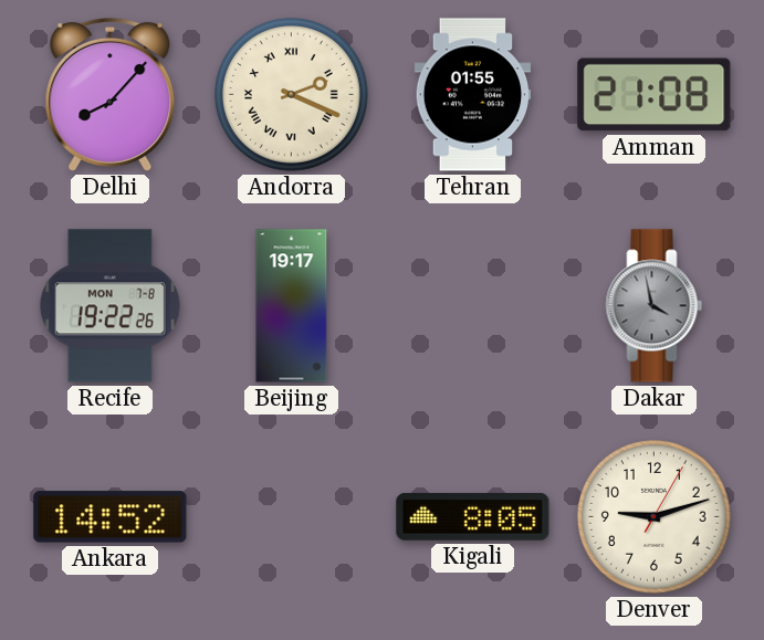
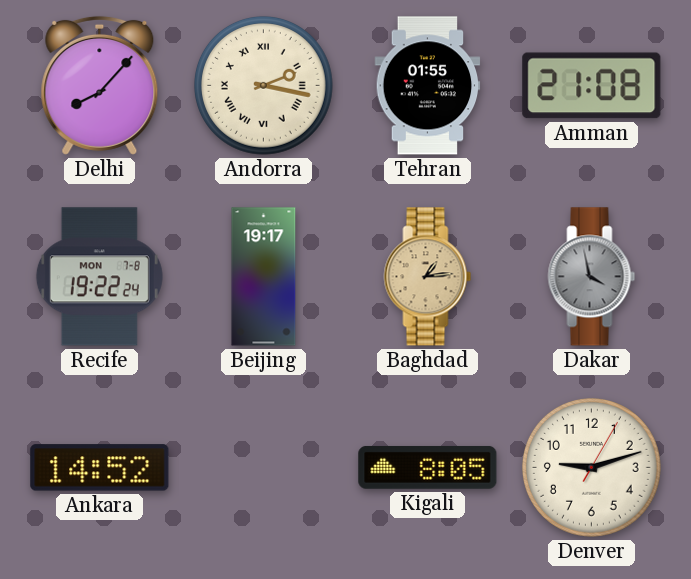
Andorra: 2:19 -> 2:17
Recife: 19:22:26 -> 19:22:24
Baghdad: none -> 1:14
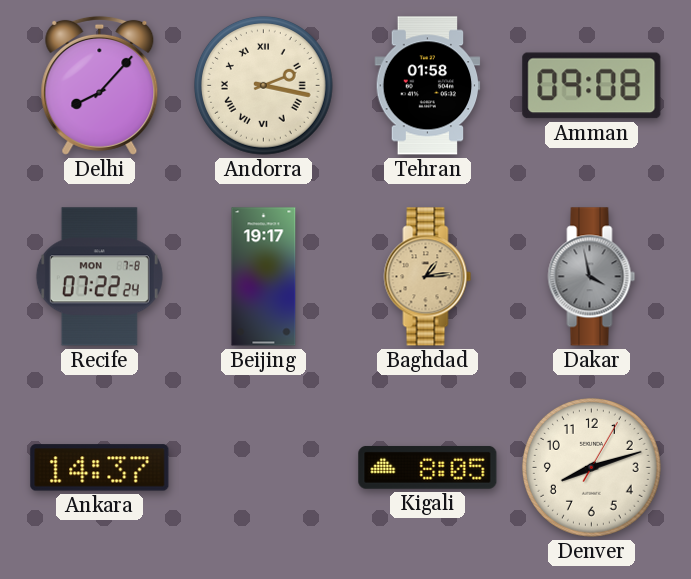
Tehran: 01:55 -> 01:58
Amman: 21:08 -> 09:08
Recife: 19:22 -> 07:22
Ankara: 14:52 -> 14:37
Denver: 9:12 -> 8:12
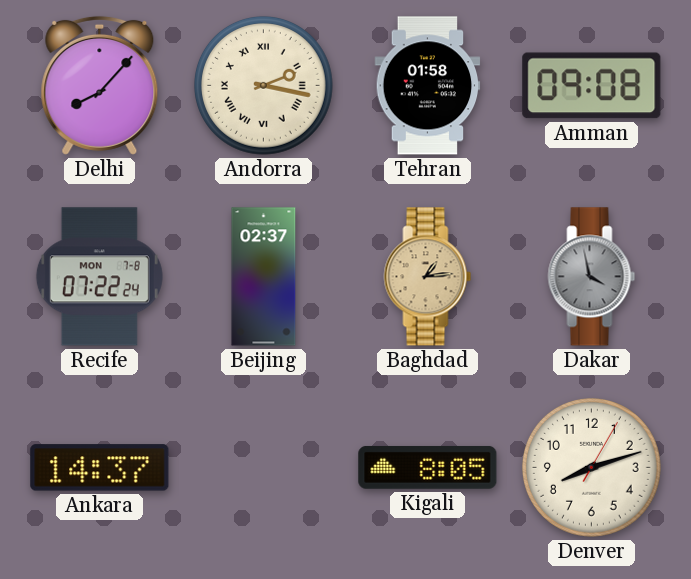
Beijing: 19:17 -> 02:37
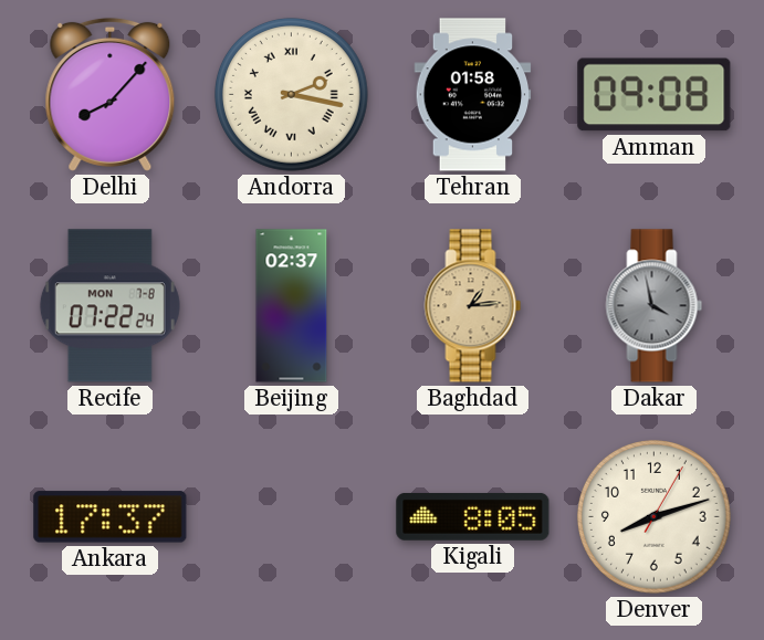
Ankara: 14:37 -> 17:37
